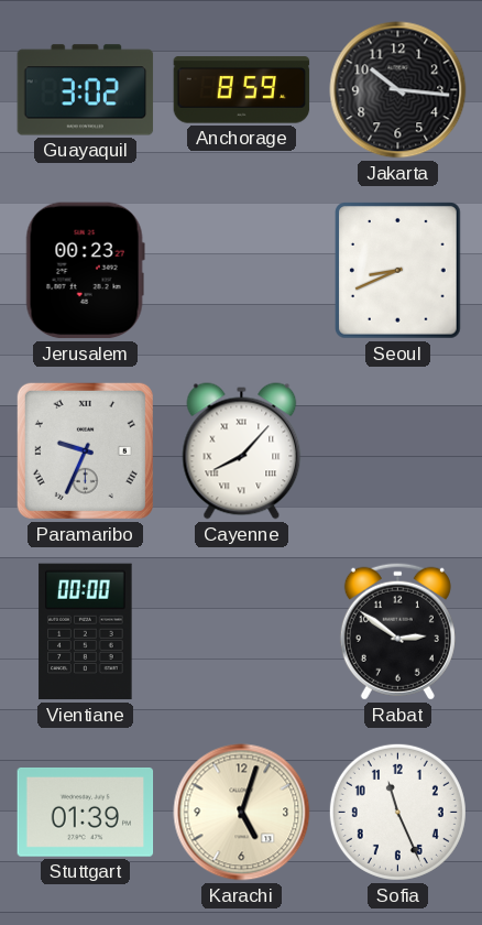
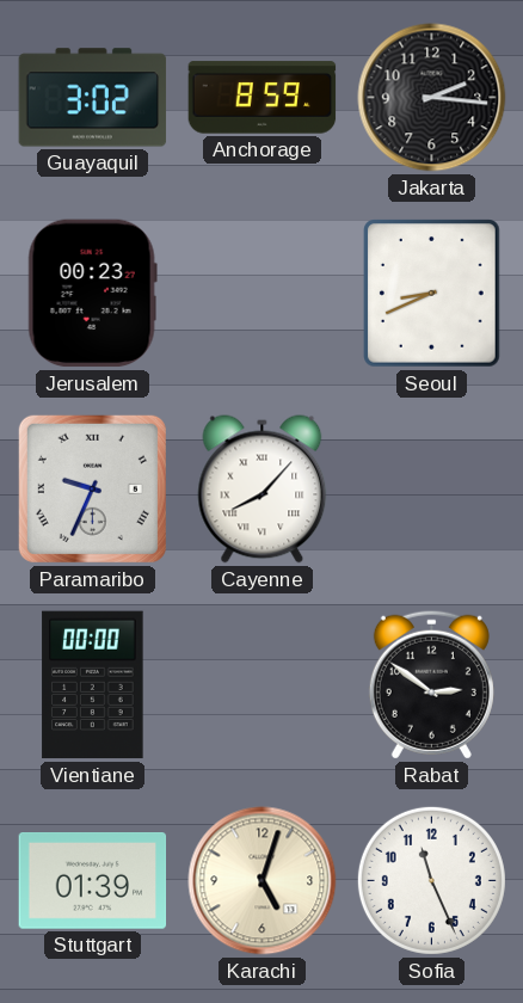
Jakarta: 10:16 -> 2:16
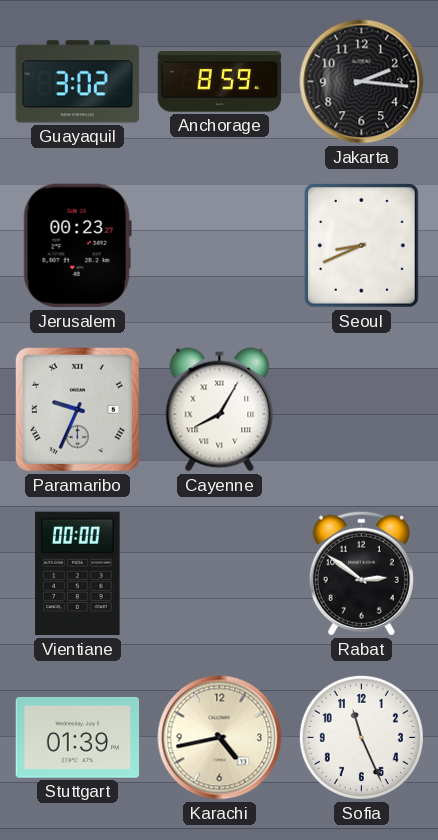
Cayenne: 8:07 -> 8:05
Karachi: 5:03 -> 4:43
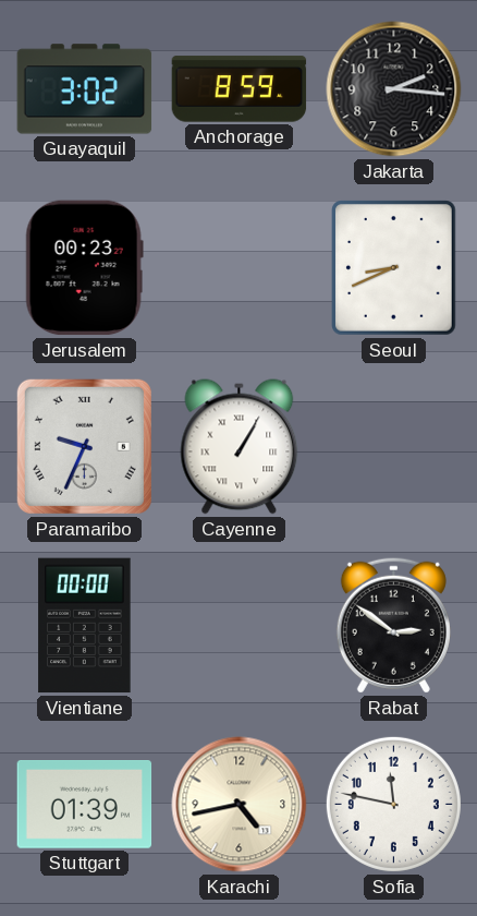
Cayenne: 8:05 -> 1:05
Sofia: 11:26 -> 11:47
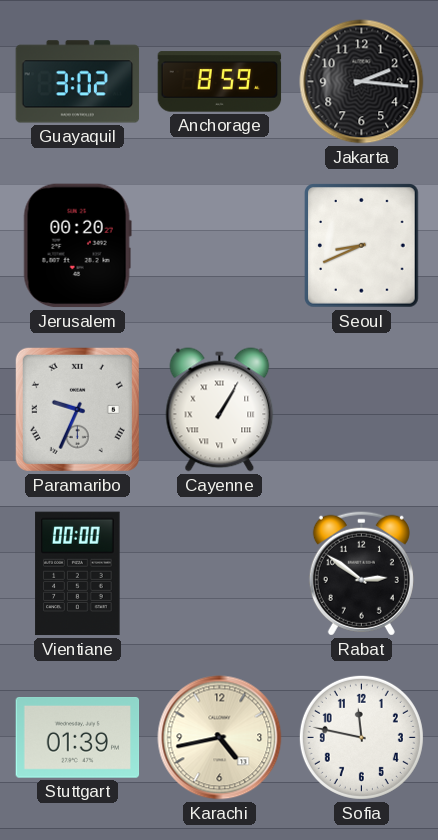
Jerusalem: 00:23 -> 00:20
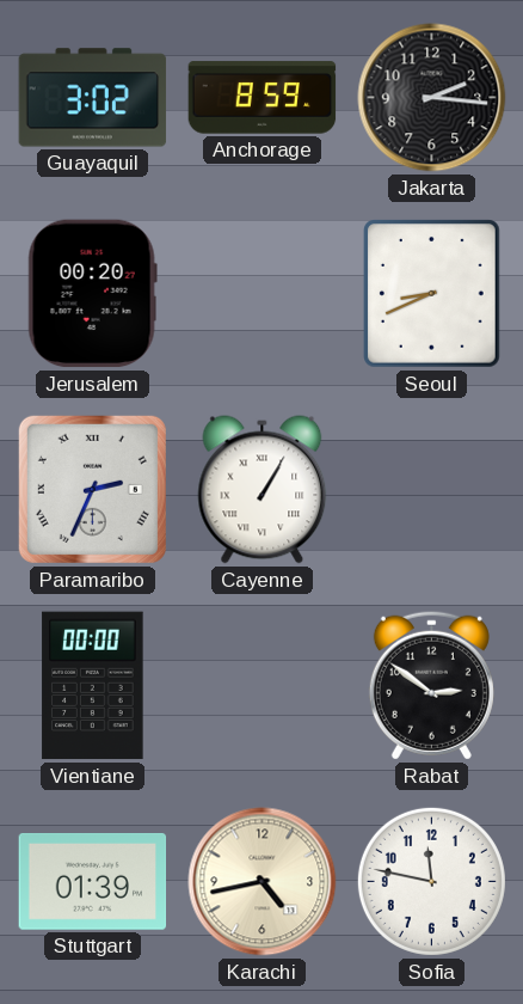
Paramaribo: 9:34 -> 2:34
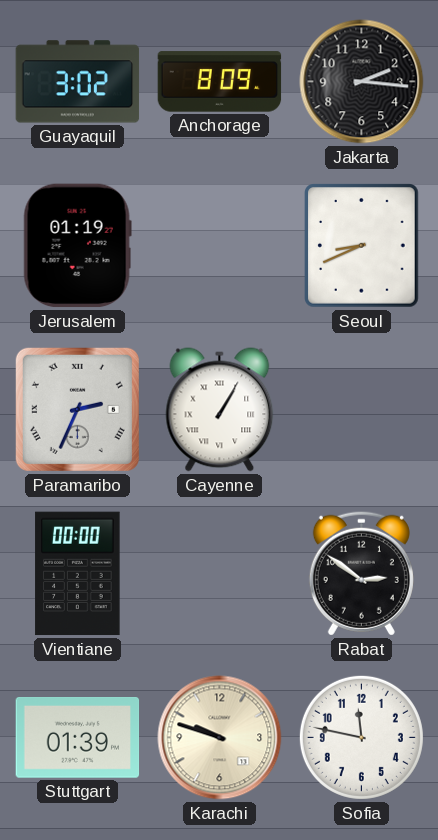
Anchorage: 8:59 -> 8:09
Jerusalem: 00:20 -> 01:19
Karachi: 4:43 -> 9:48
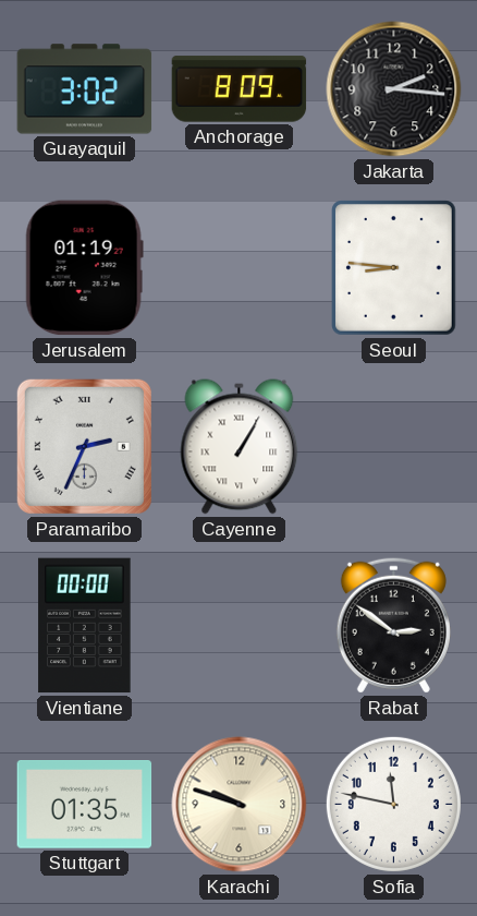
Seoul: 8:41 -> 8:46
Stuttgart: 01:39 -> 01:35
